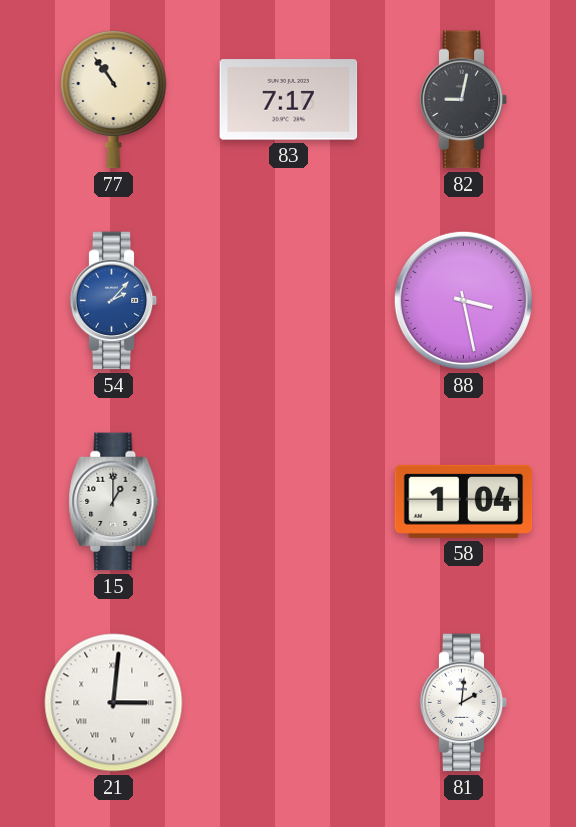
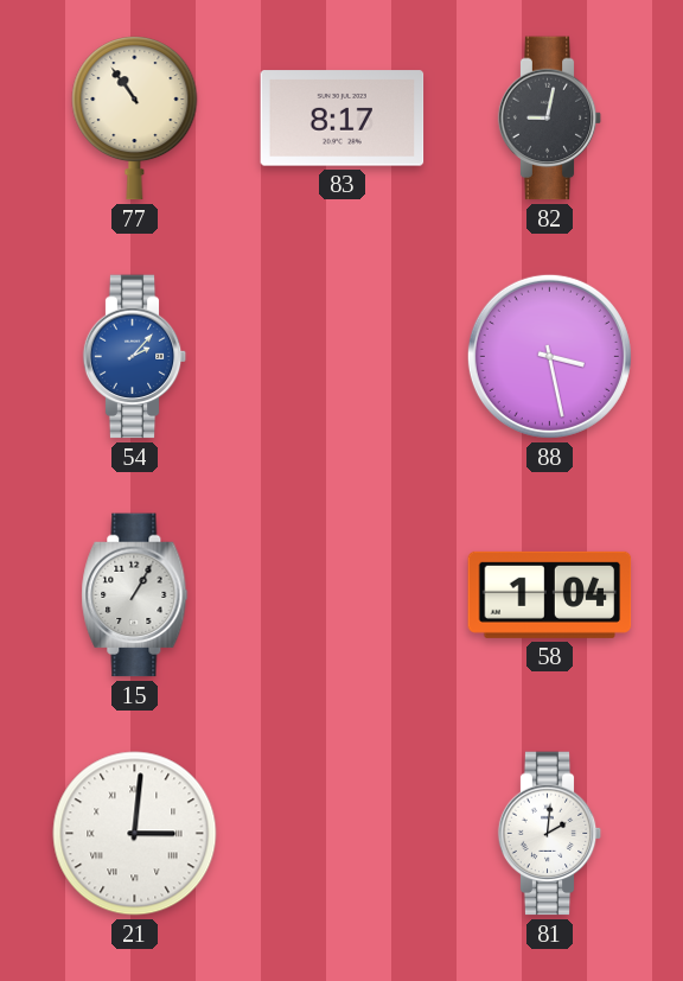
83: 7:17 -> 8:17
15: 1:00 -> 1:05
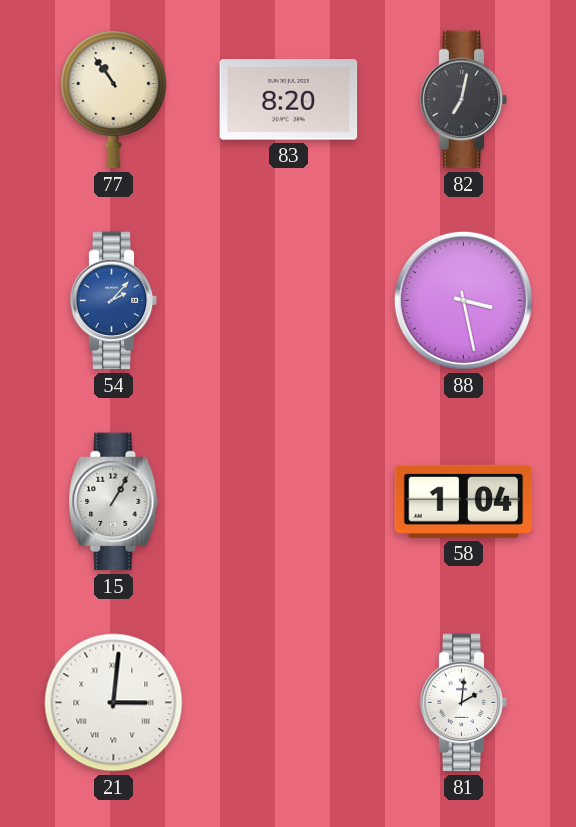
83: 8:17 -> 8:20
82: 9:02 -> 7:02
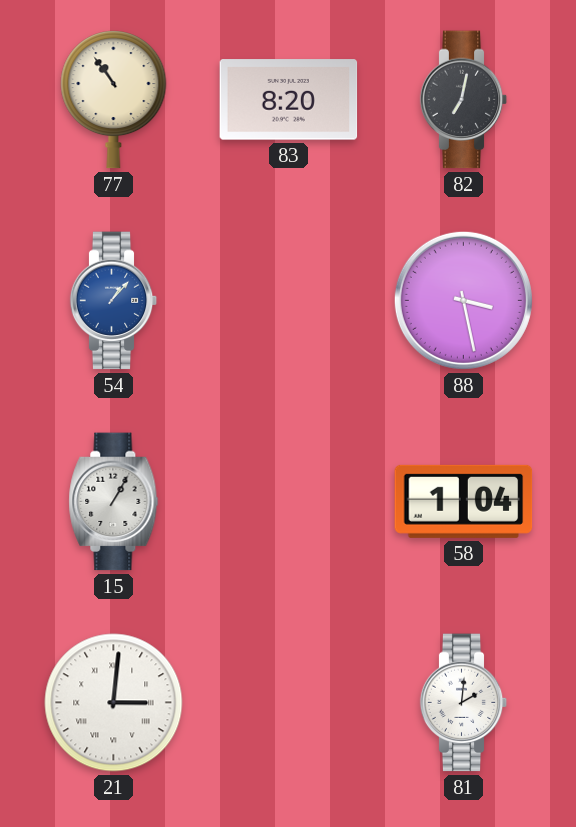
54: 2:07 -> 1:07
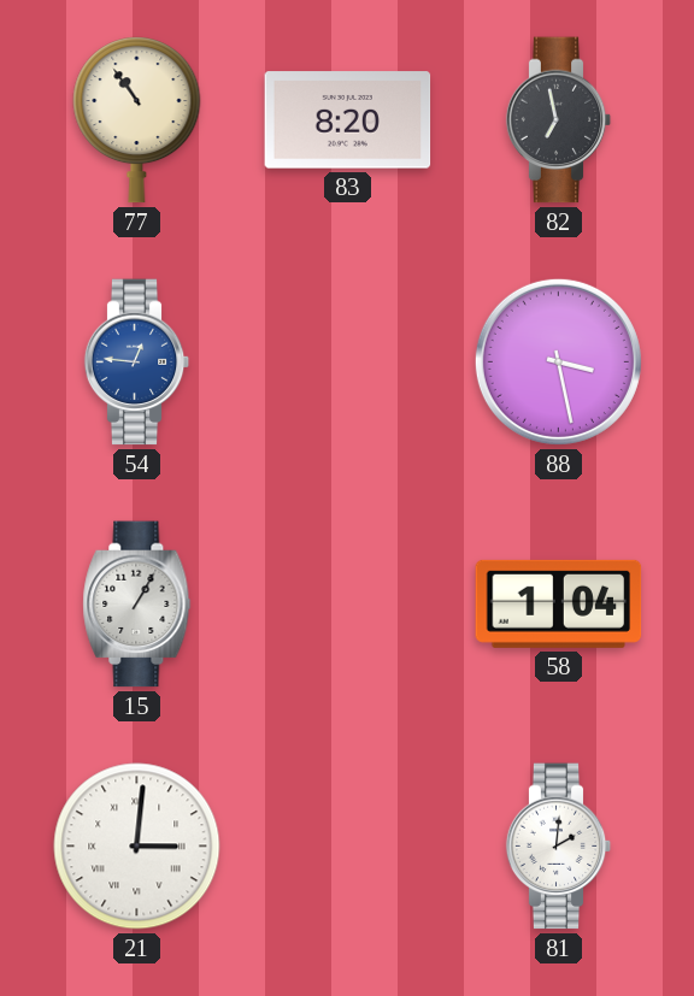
82: 7:02 -> 6:58
54: 1:07 -> 12:46
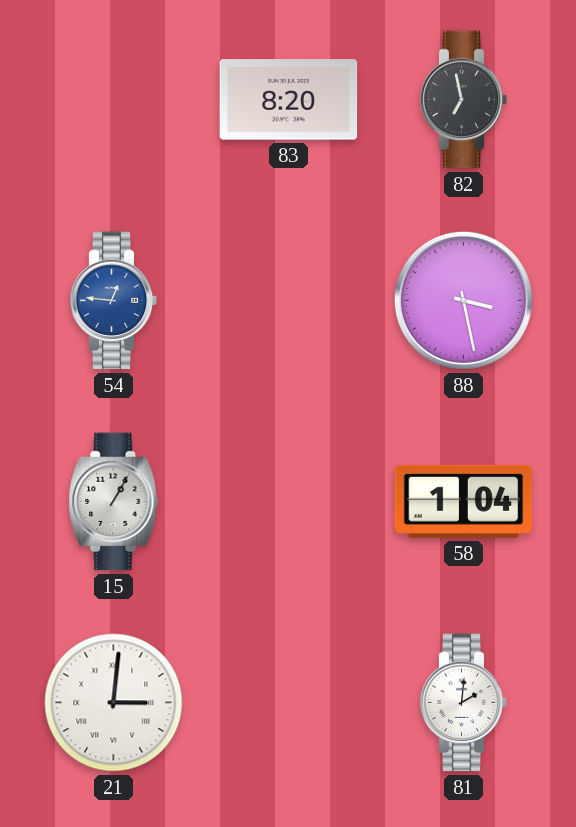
77: 10:54 -> none
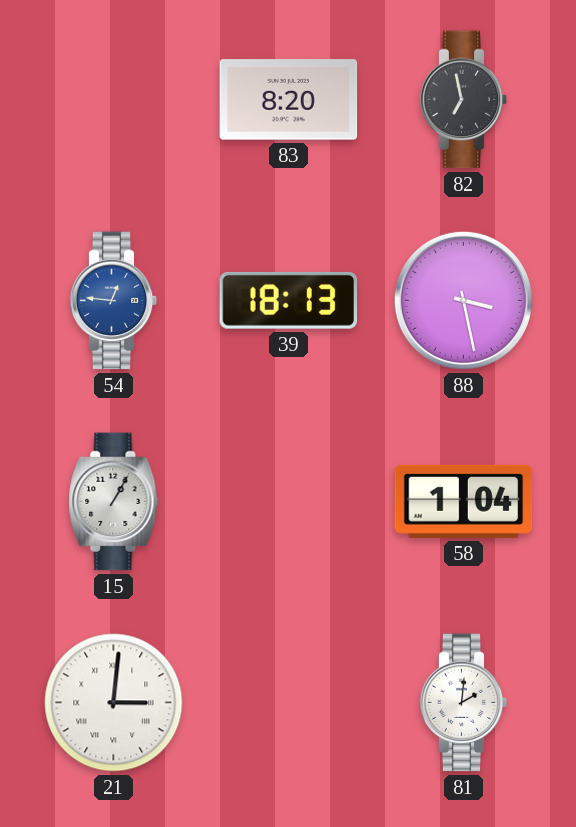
39: none -> 18:13
